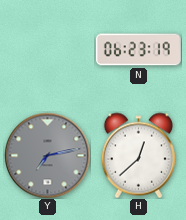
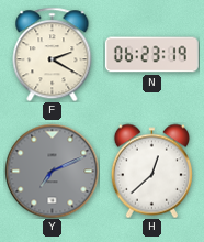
F: none -> 2:20
Y: 7:13 -> 7:11
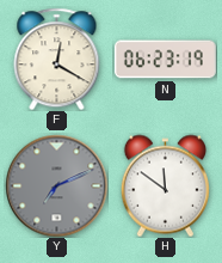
F: 2:20 -> 12:20
H: 12:38 -> 11:51
